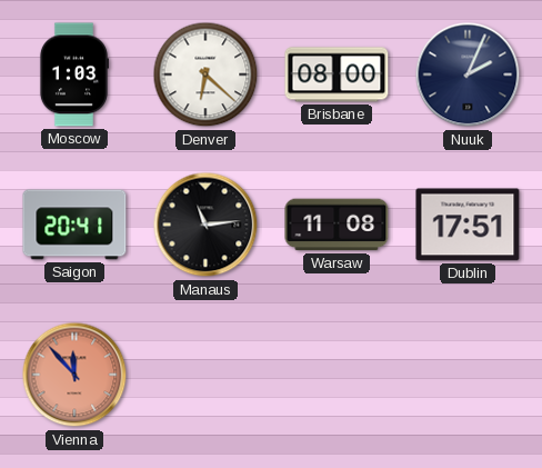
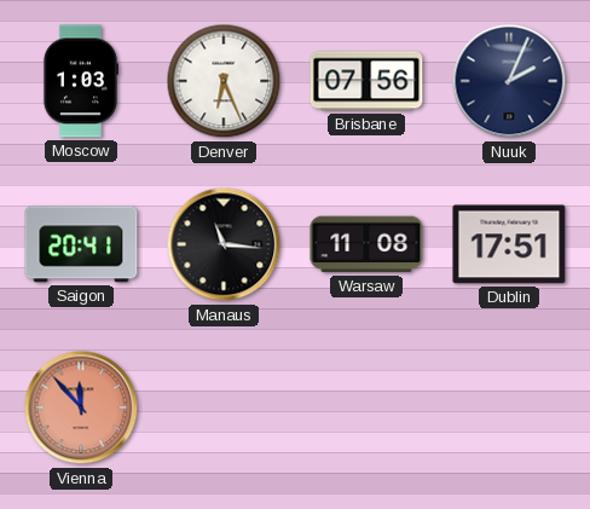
Denver: 6:22 -> 6:26
Brisbane: 08:00 -> 07:56
Manaus: 11:14 -> 11:16
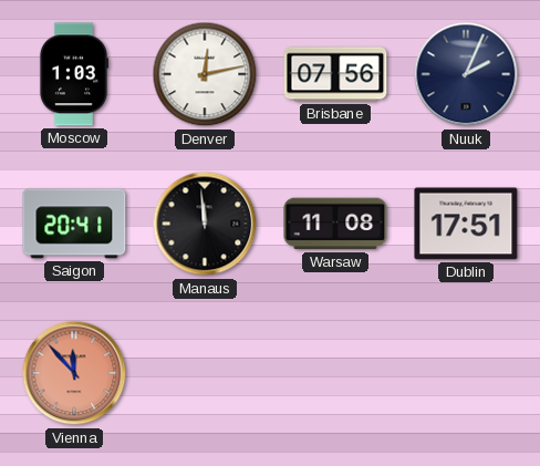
Denver: 6:26 -> 12:13
Manaus: 11:16 -> 11:59
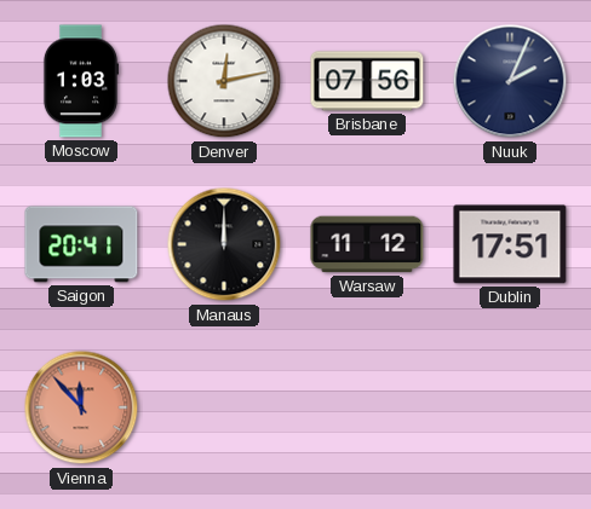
Manaus: 11:59 -> 12:00
Warsaw: 11:08 -> 11:12
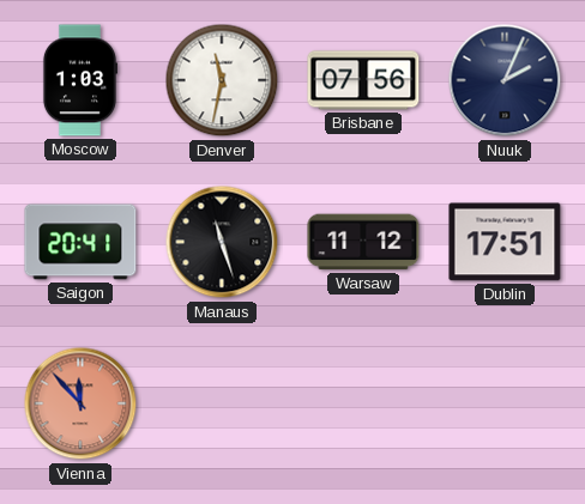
Denver: 12:13 -> 11:32
Manaus: 12:00 -> 11:27
